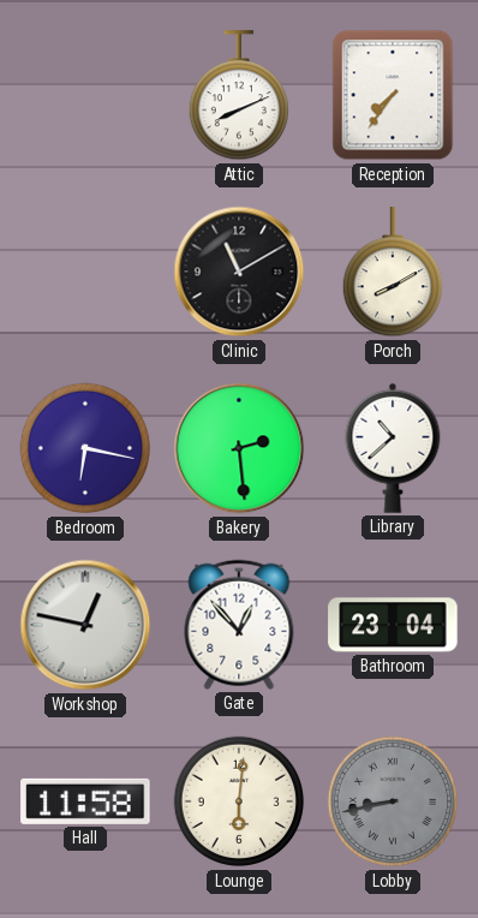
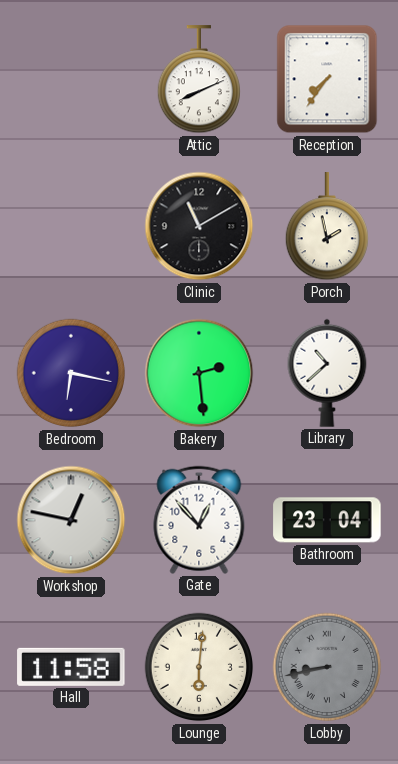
Porch: 8:10 -> 1:58
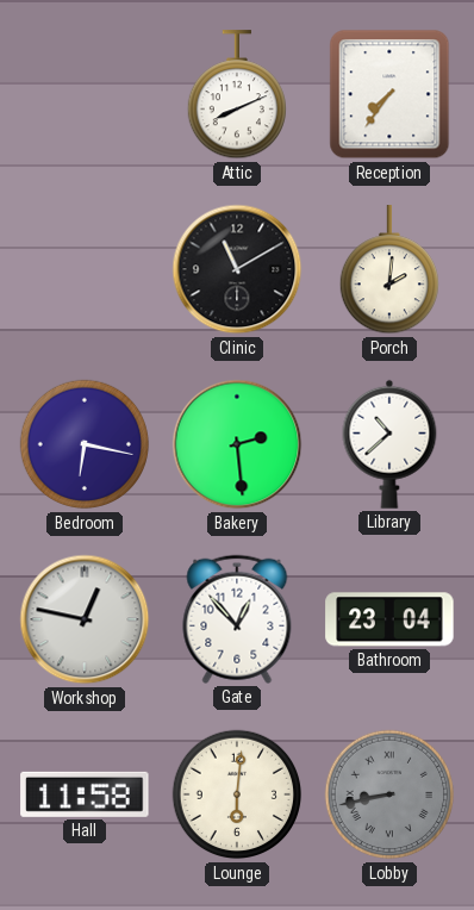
Porch: 1:58 -> 2:01
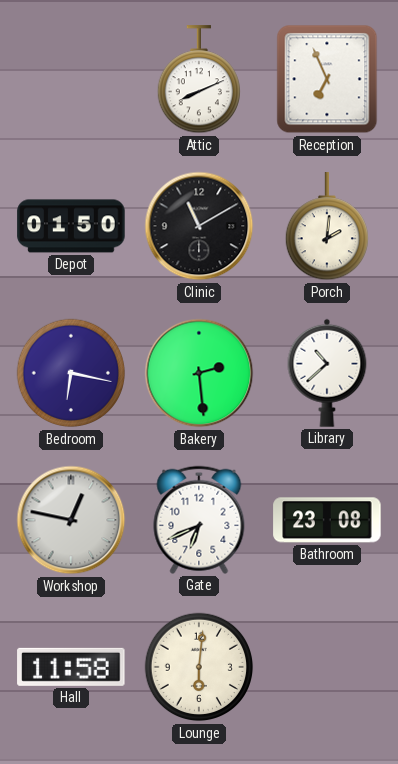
Reception: 7:36 -> 6:56
Depot: none -> 01:50
Gate: 12:53 -> 6:41
Bathroom: 23:04 -> 23:08
Lobby: 8:43 -> none
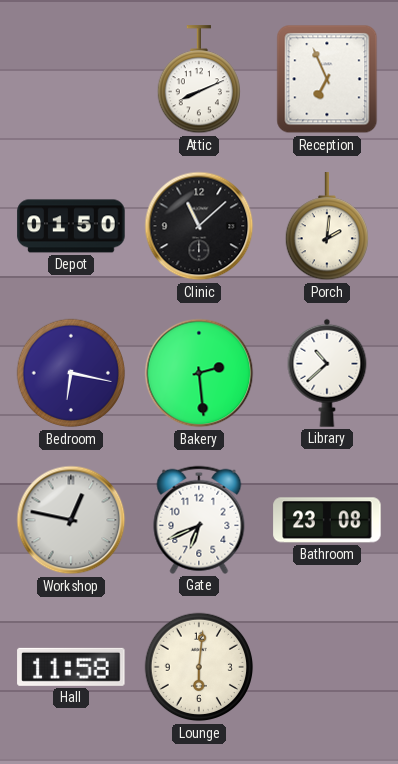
Clinic: 11:10 -> 11:08
